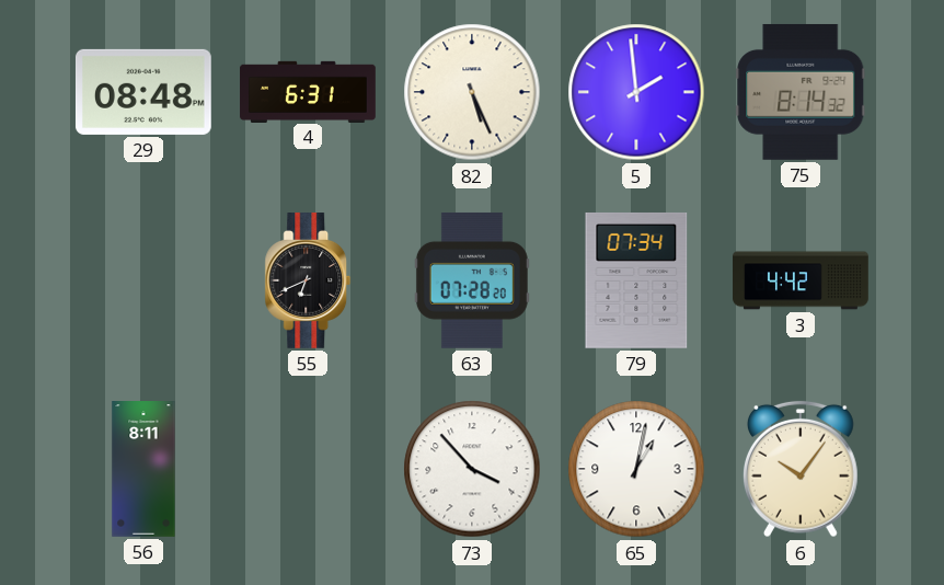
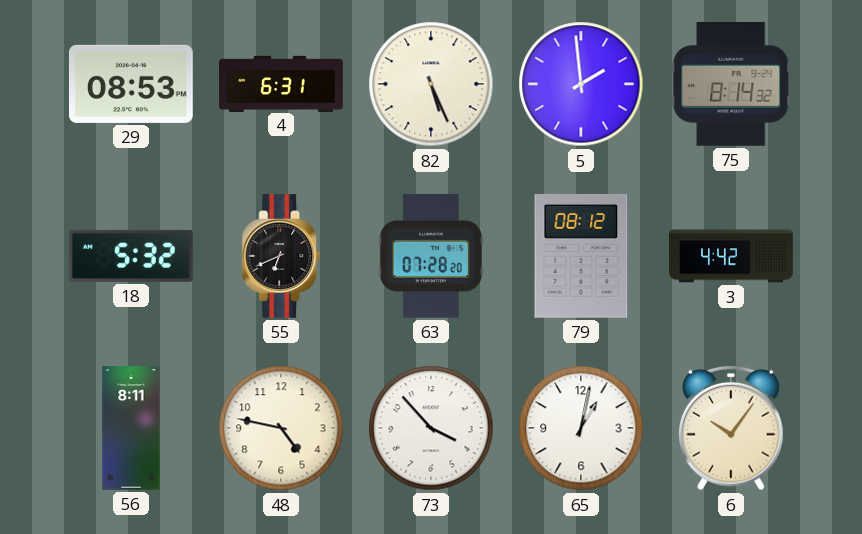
29: 08:48 -> 08:53
18: none -> 5:32
79: 07:34 -> 08:12
48: none -> 4:47
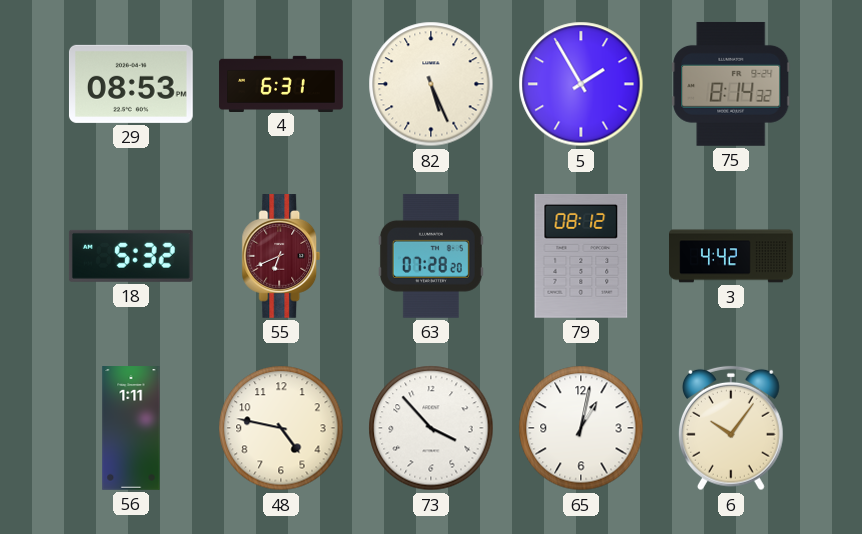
5: 1:59 -> 1:55
55 dial: black -> burgundy
56: 8:11 -> 1:11
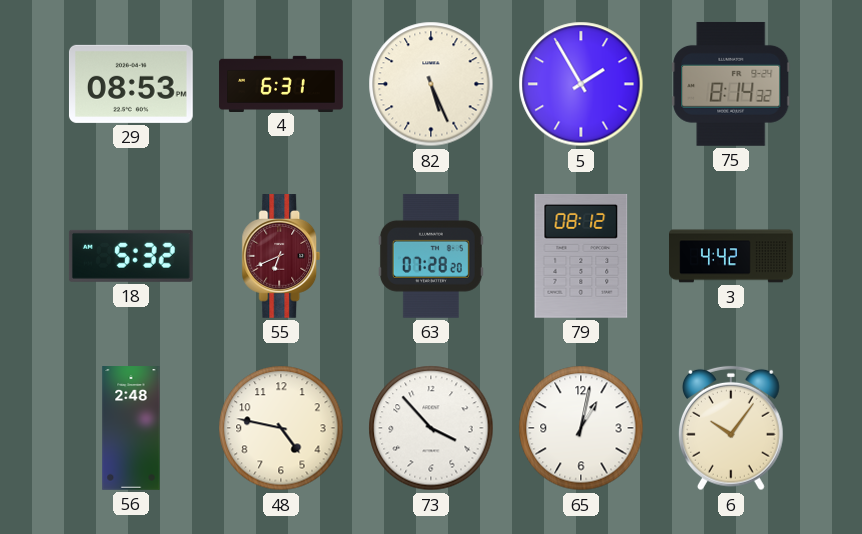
56: 1:11 -> 2:48
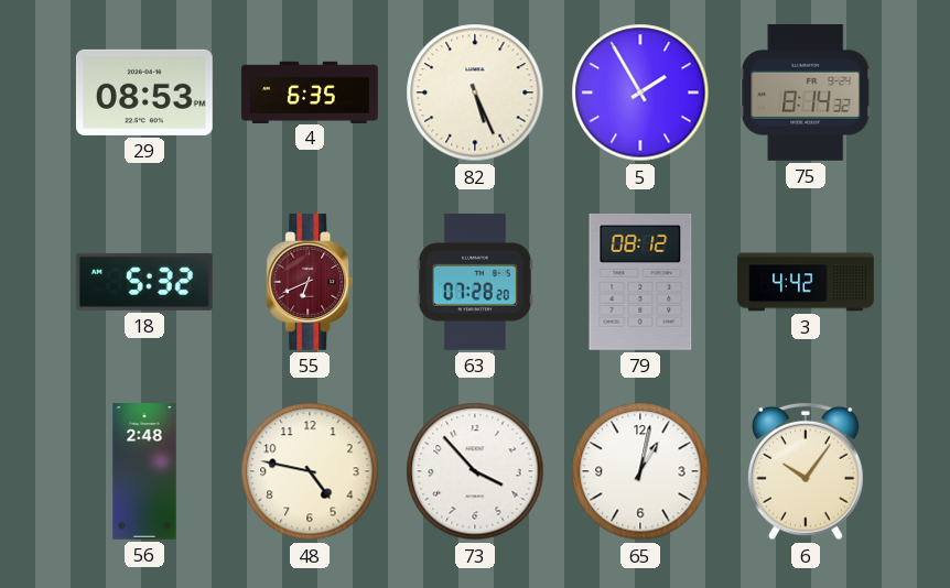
4: 6:31 -> 6:35
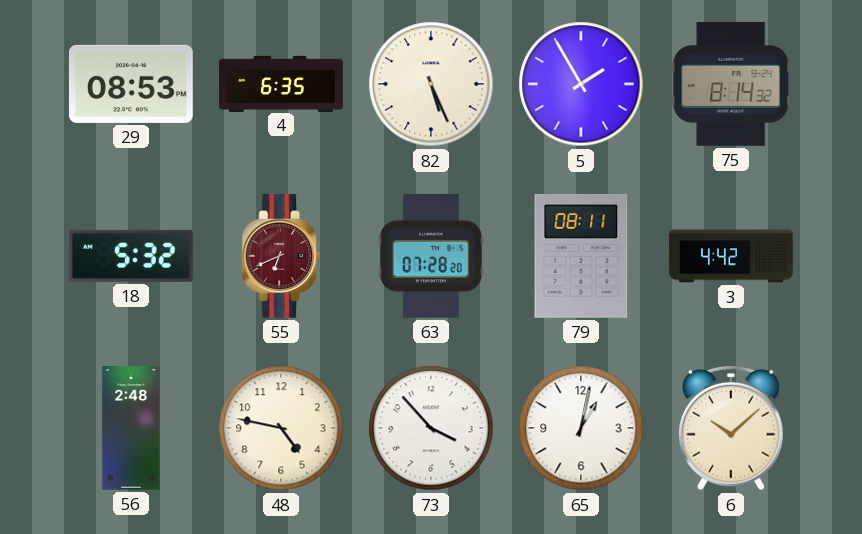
79: 08:12 -> 08:11
6: 10:06 -> 10:08
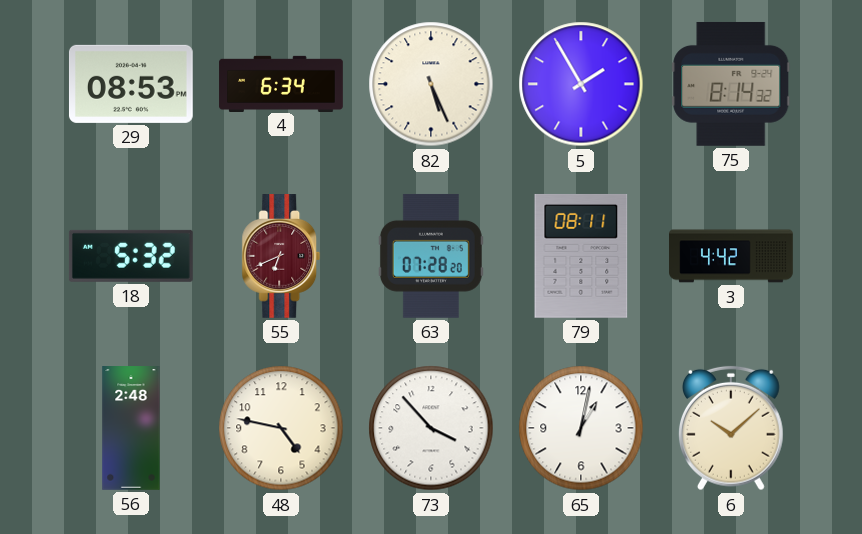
4: 6:35 -> 6:34
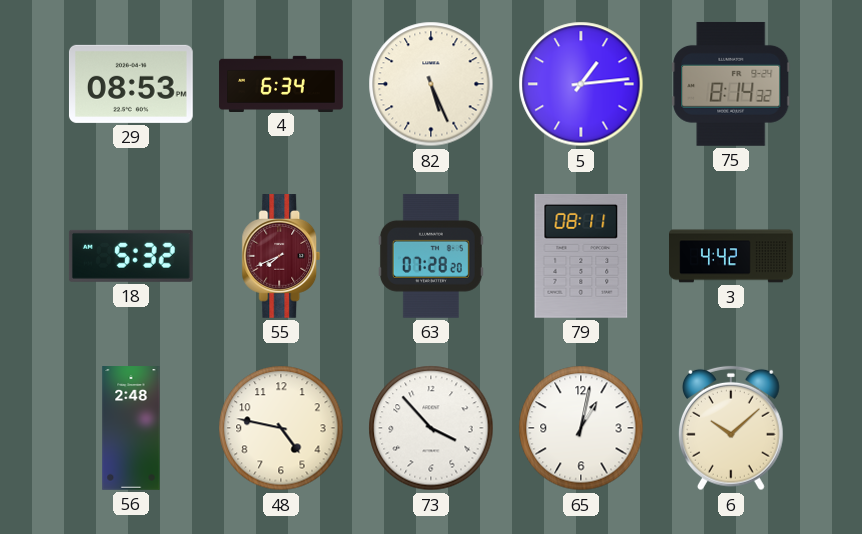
5: 1:55 -> 1:14
55: 6:41 -> 7:41
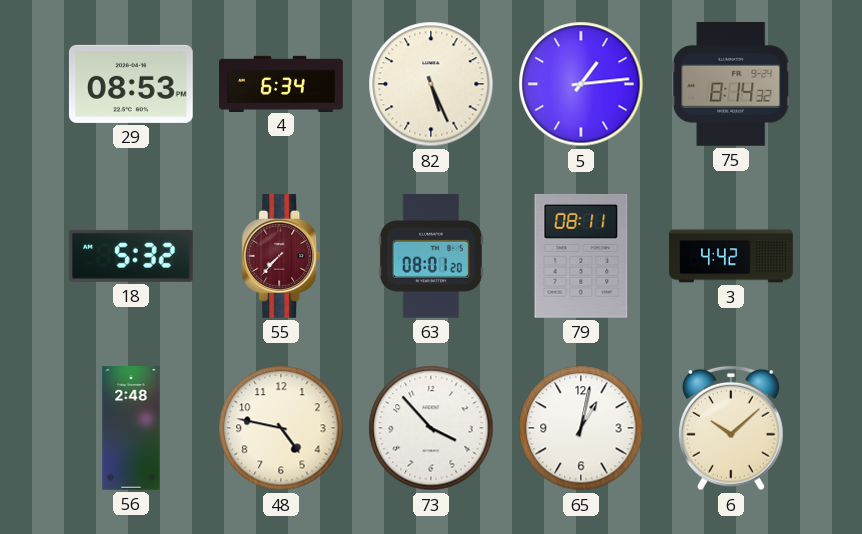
55: 7:41 -> 7:37
63: 07:28 -> 08:01
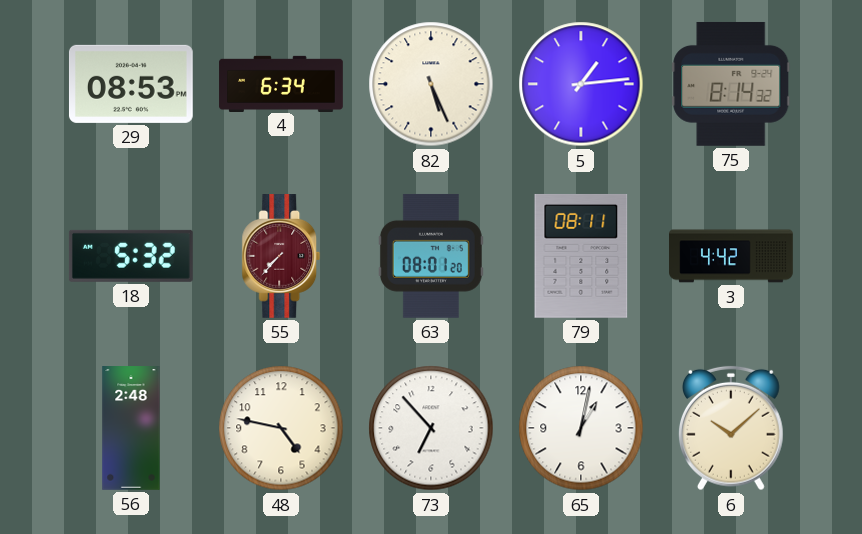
73: 3:53 -> 6:53
